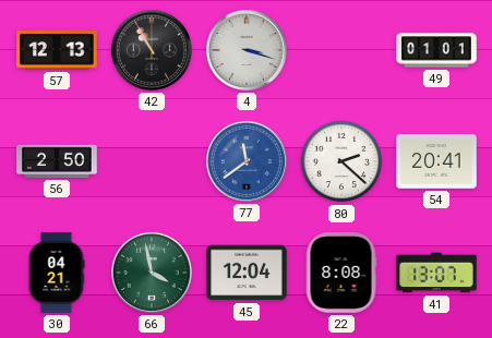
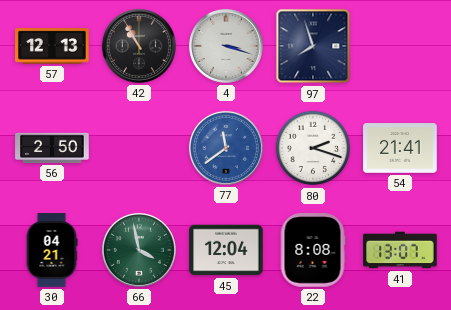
97: none -> 7:57
49: 01:01 -> none
80: 2:22 -> 2:18
54: 20:41 -> 21:41
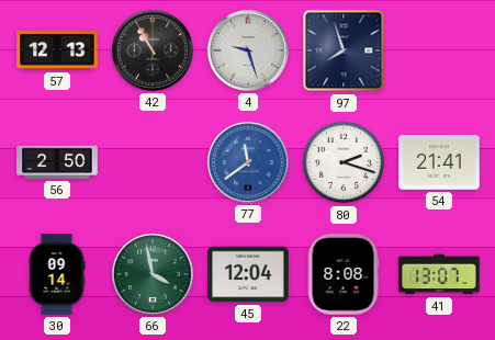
4: 3:18 -> 9:27
30: 04:21 -> 09:14
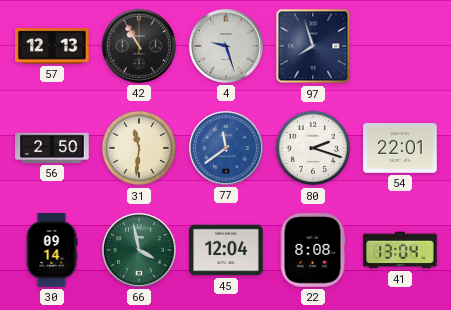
31: none -> 11:31
54: 21:41 -> 22:01
41: 13:07 -> 13:04
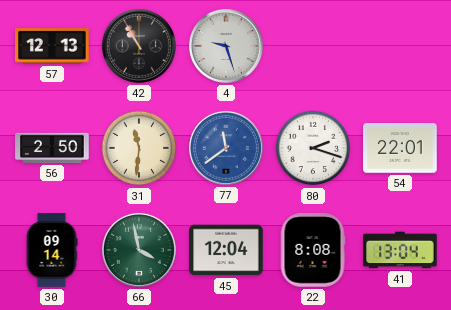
97: 7:57 -> none
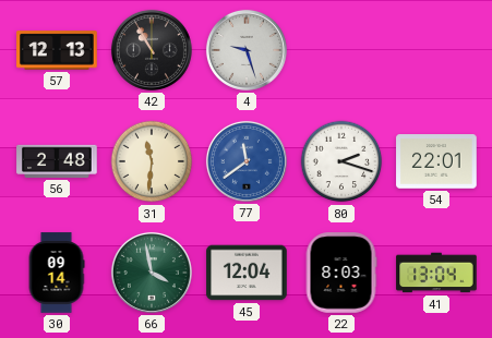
56: 2:50 -> 2:48
22: 8:08 -> 8:03
